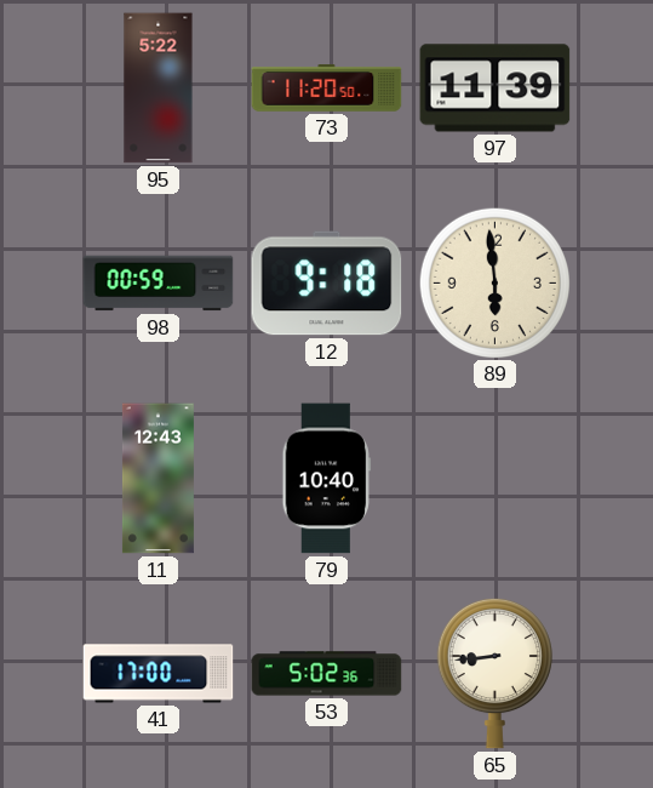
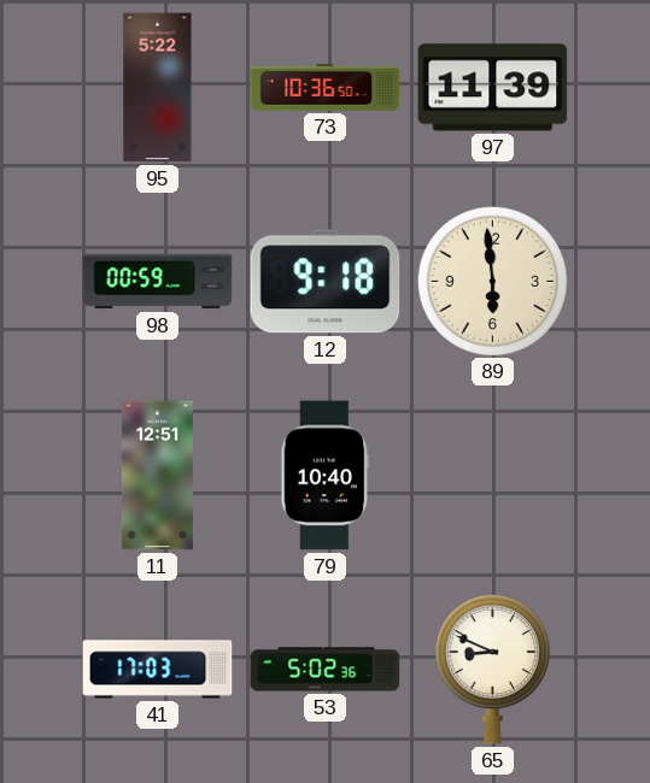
73: 11:20 -> 10:36
11: 12:43 -> 12:51
41: 17:00 -> 17:03
65: 8:44 -> 8:49
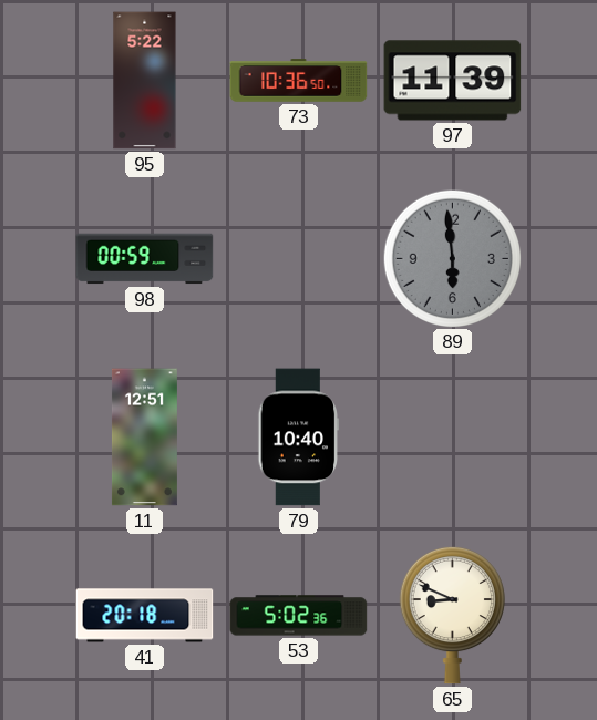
12: 9:18 -> none
89 dial: cream -> grey
41: 17:03 -> 20:18
